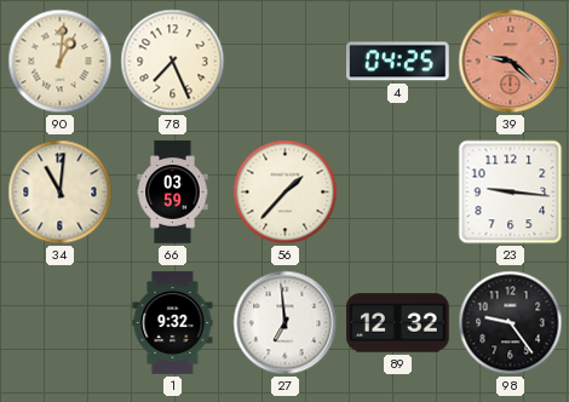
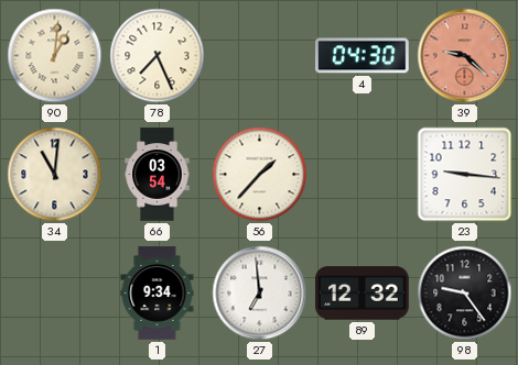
4: 04:25 -> 04:30
66: 03:59 -> 03:54
1: 9:32 -> 9:34
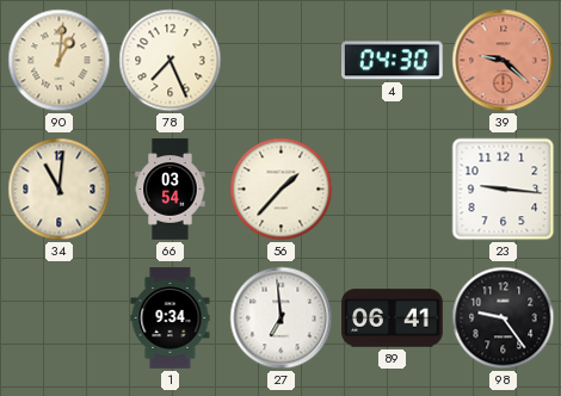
89: 12:32 -> 06:41
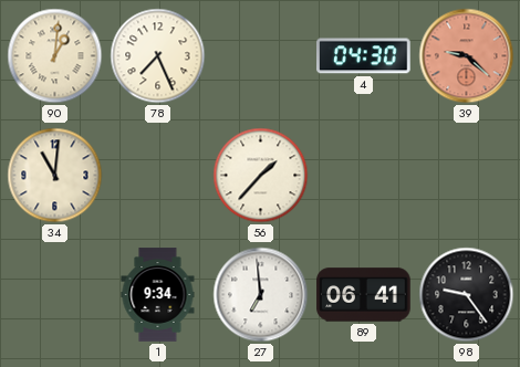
66: 03:54 -> none
23: 9:16 -> none
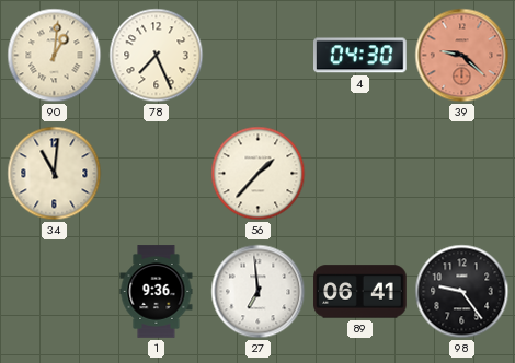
1: 9:34 -> 9:36
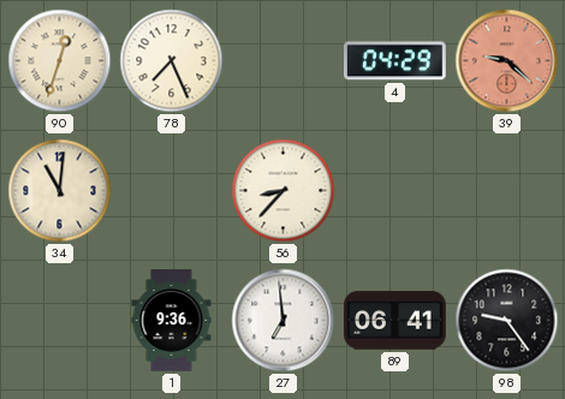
90: 1:01 -> 12:33
4: 04:30 -> 04:29
56: 1:37 -> 8:37
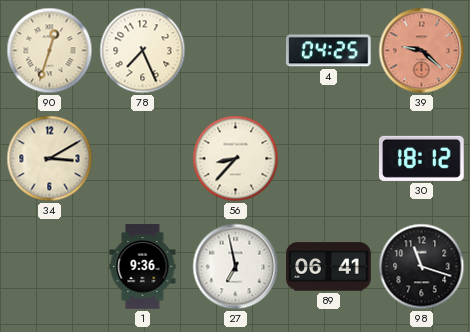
4: 04:29 -> 04:25
34: 11:01 -> 3:10
30: none -> 18:12
27: 6:59 -> 6:58
98: 9:24 -> 11:18
